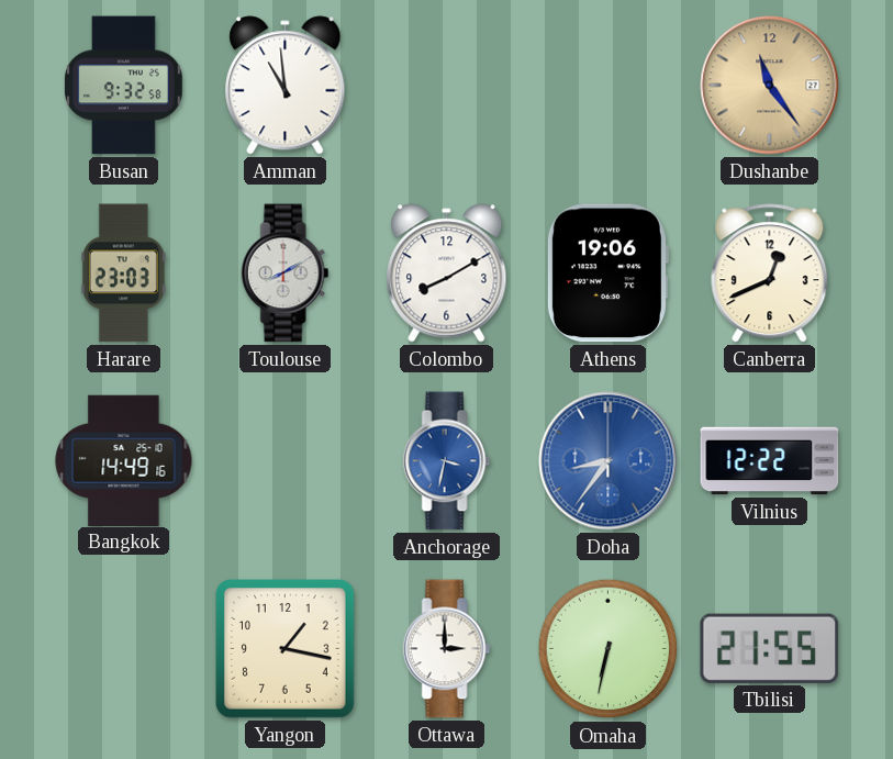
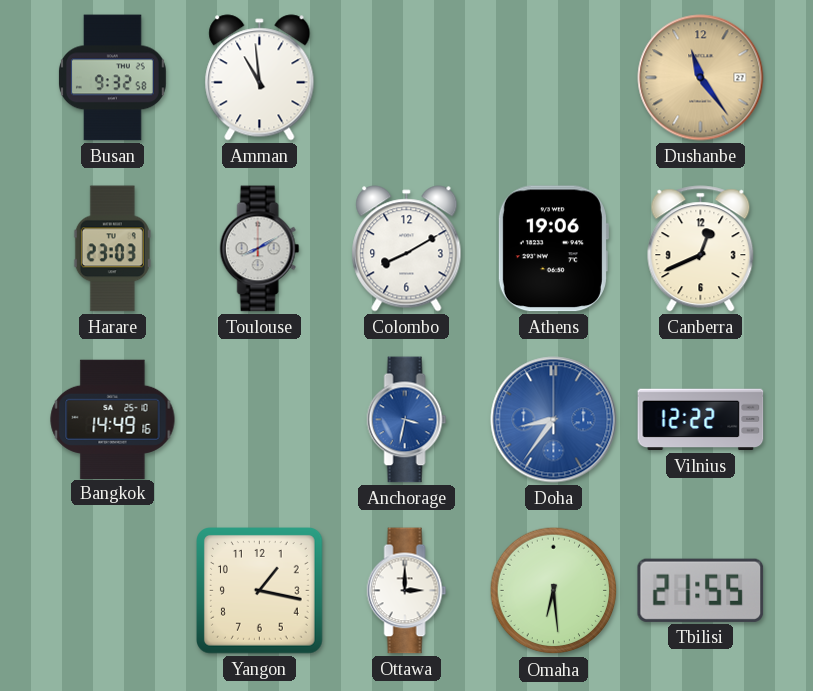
Omaha: 6:32 -> 6:29
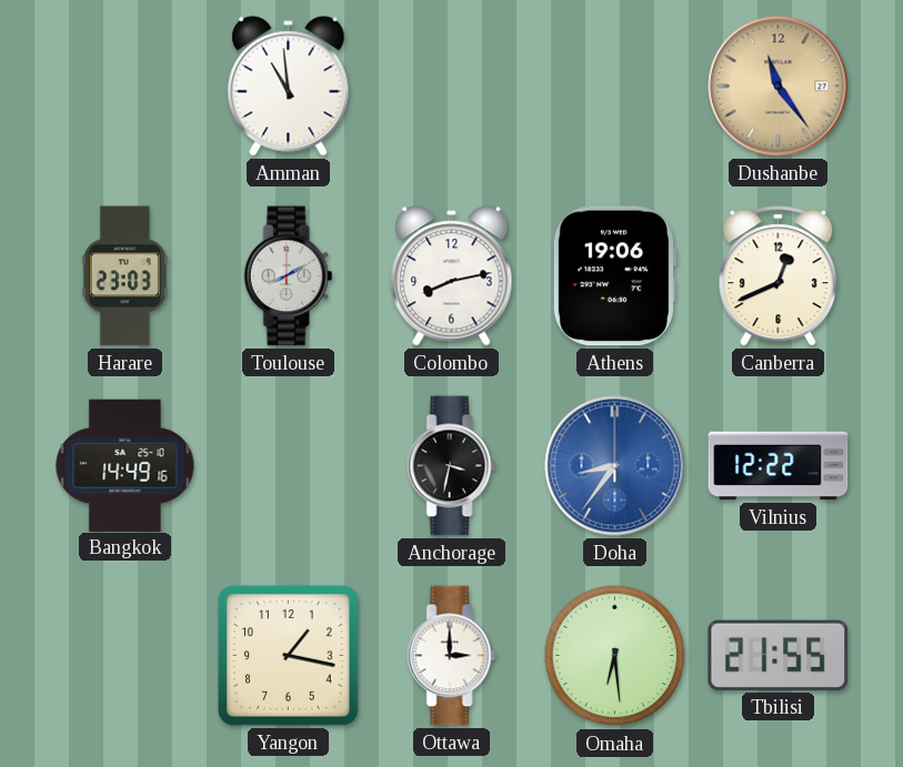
Busan: 9:32 -> none
Colombo: 8:10 -> 8:13
Anchorage dial: blue -> black
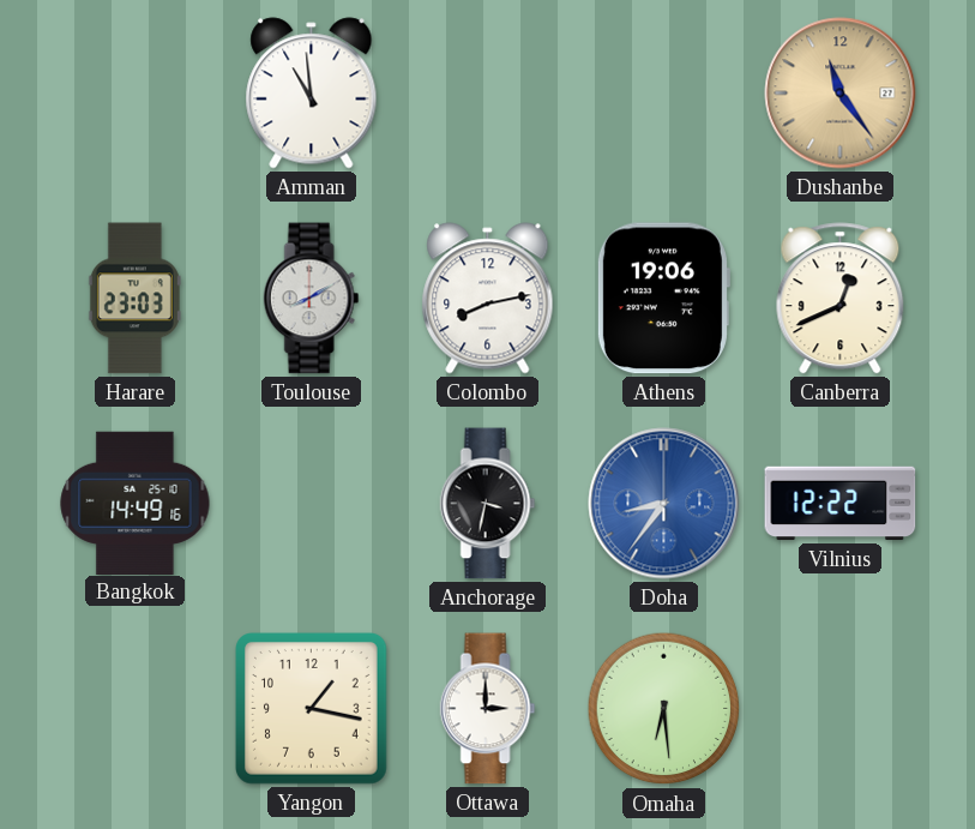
Tbilisi: 21:55 -> none
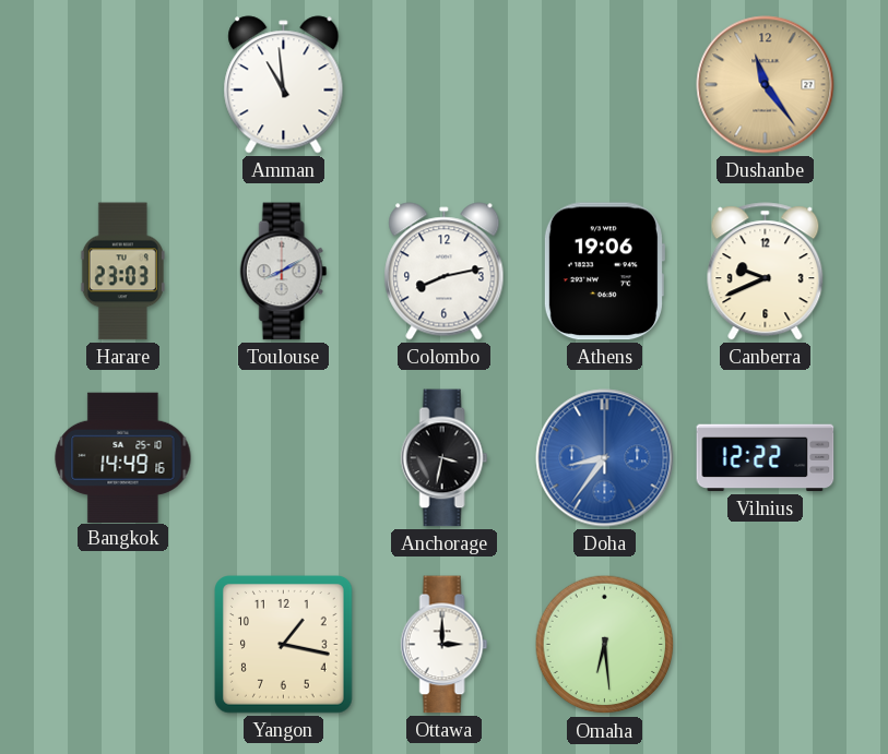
Canberra: 12:41 -> 9:41
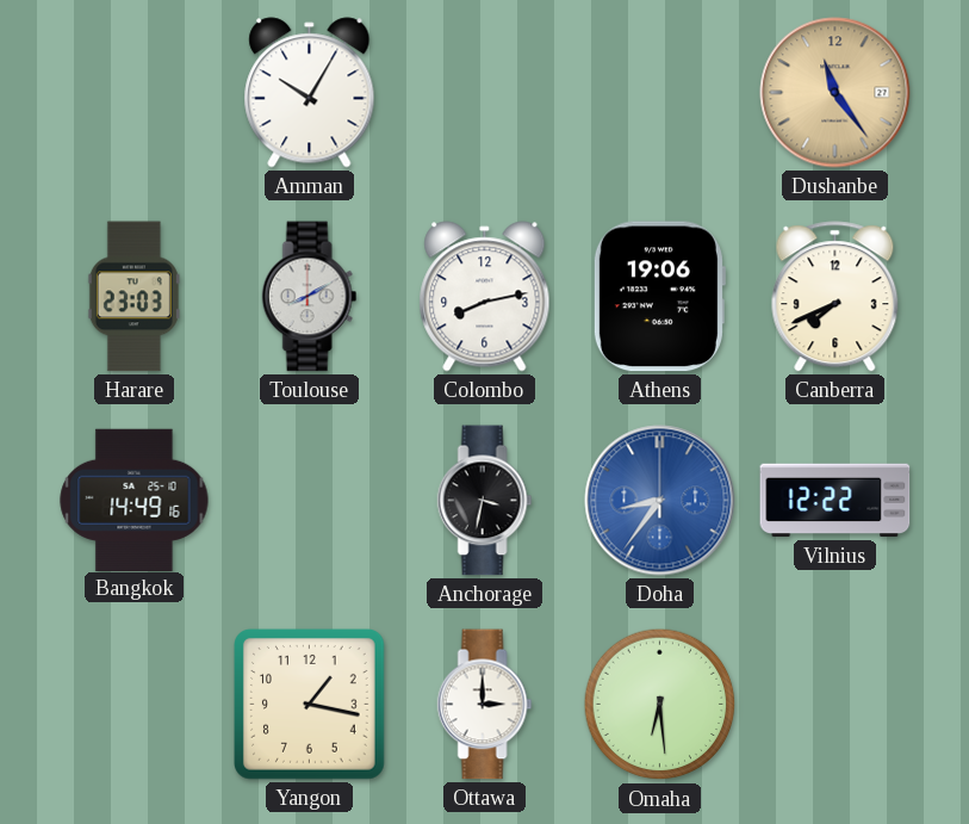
Amman: 10:59 -> 10:05
Canberra: 9:41 -> 7:41
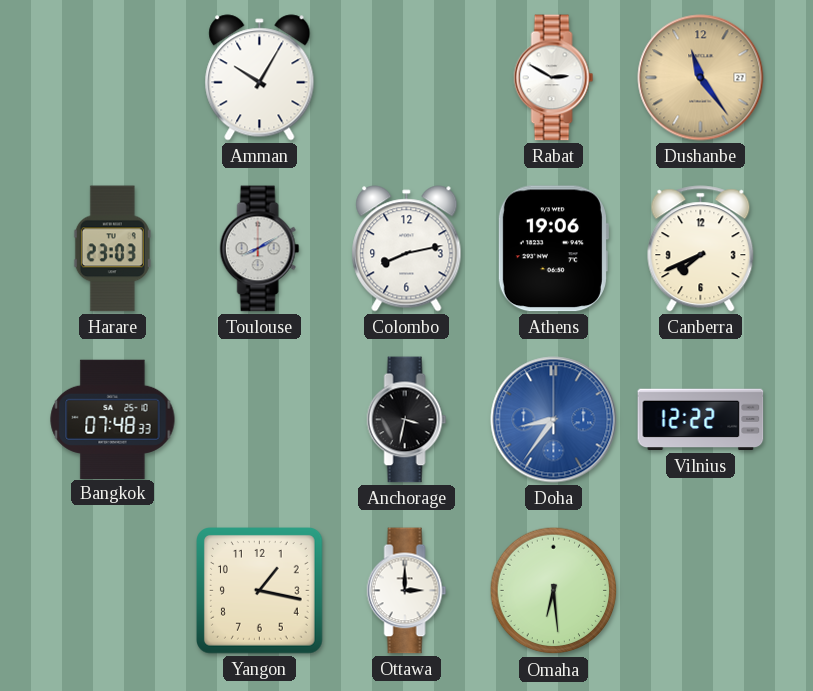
Rabat: none -> 2:50
Bangkok: 14:49 -> 07:48
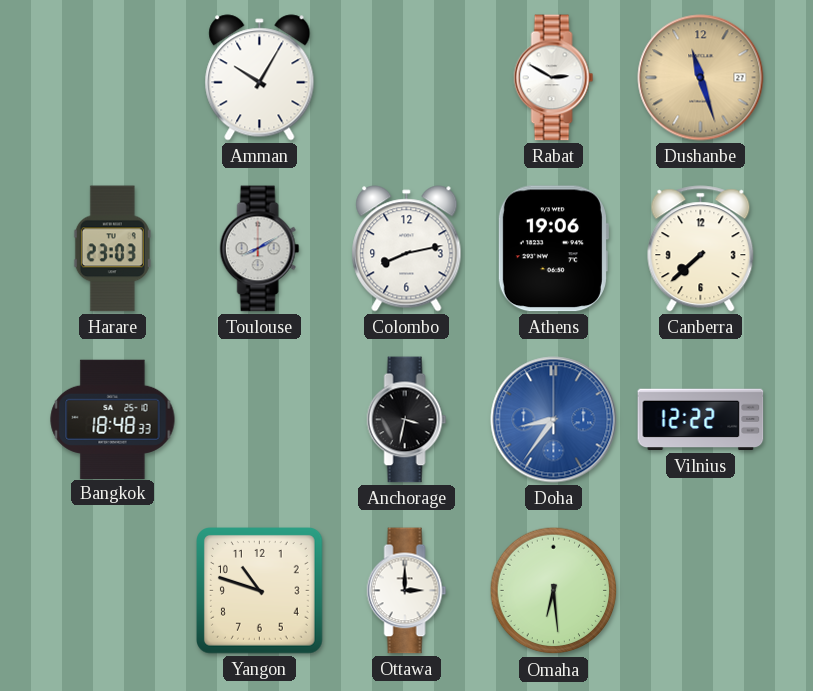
Dushanbe: 11:24 -> 11:27
Canberra: 7:41 -> 7:38
Bangkok: 07:48 -> 18:48
Yangon: 1:17 -> 10:48
